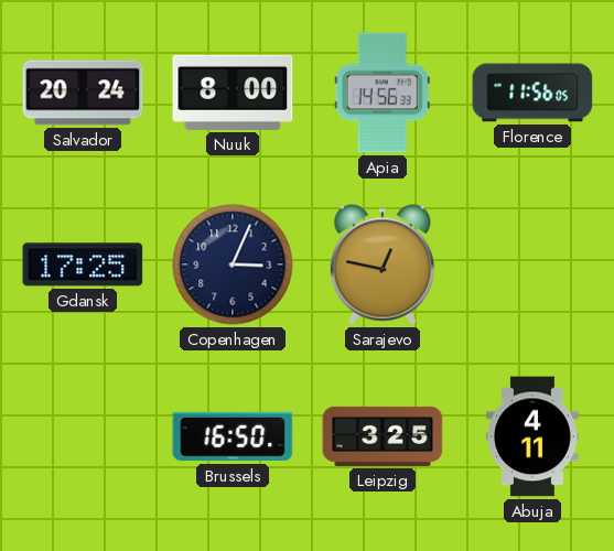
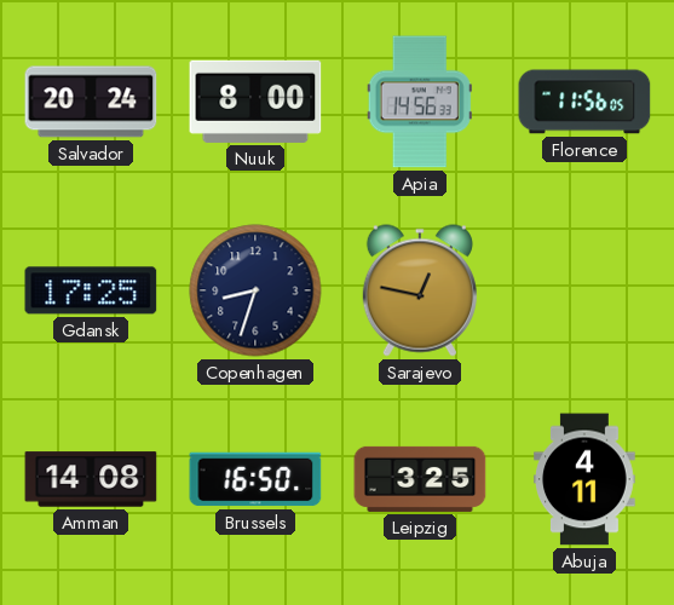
Copenhagen: 3:04 -> 8:33
Amman: none -> 14:08
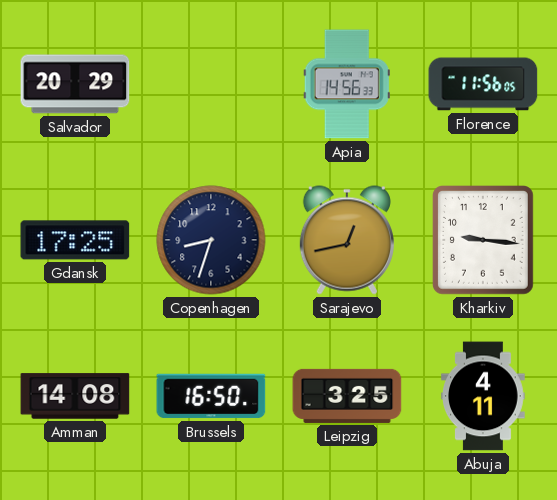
Salvador: 20:24 -> 20:29
Nuuk: 8:00 -> none
Sarajevo: 12:47 -> 12:43
Kharkiv: none -> 9:16
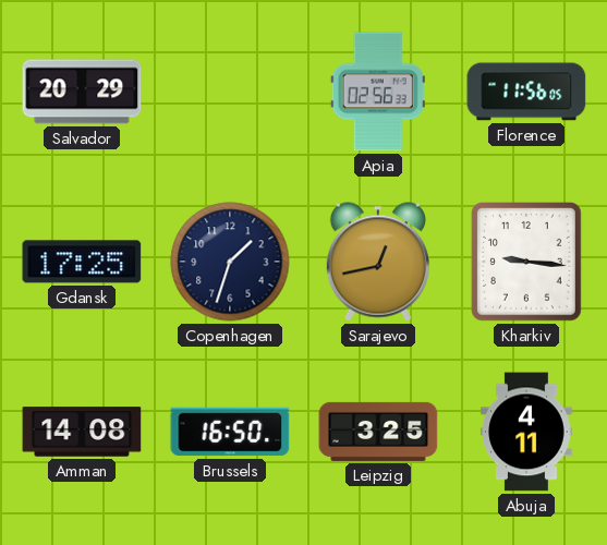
Apia: 14:56 -> 02:56
Copenhagen: 8:33 -> 1:33
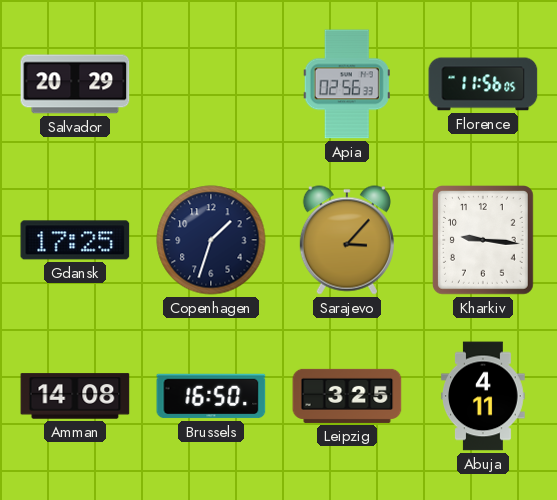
Sarajevo: 12:43 -> 3:07
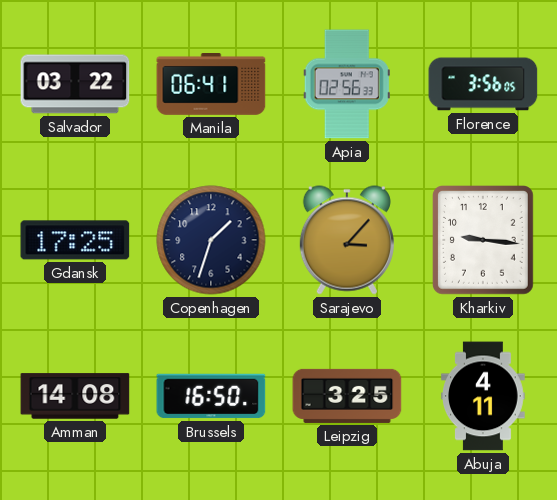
Salvador: 20:29 -> 03:22
Manila: none -> 06:41
Florence: 11:56 -> 3:56
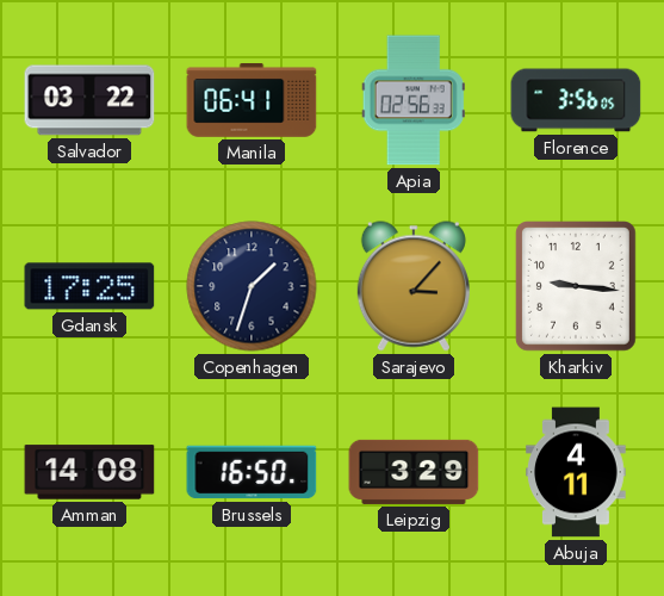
Leipzig: 3:25 -> 3:29
